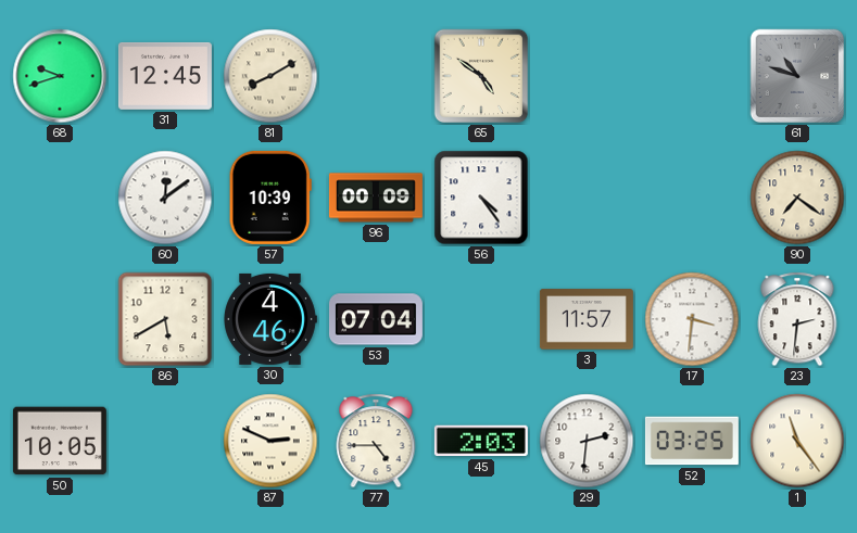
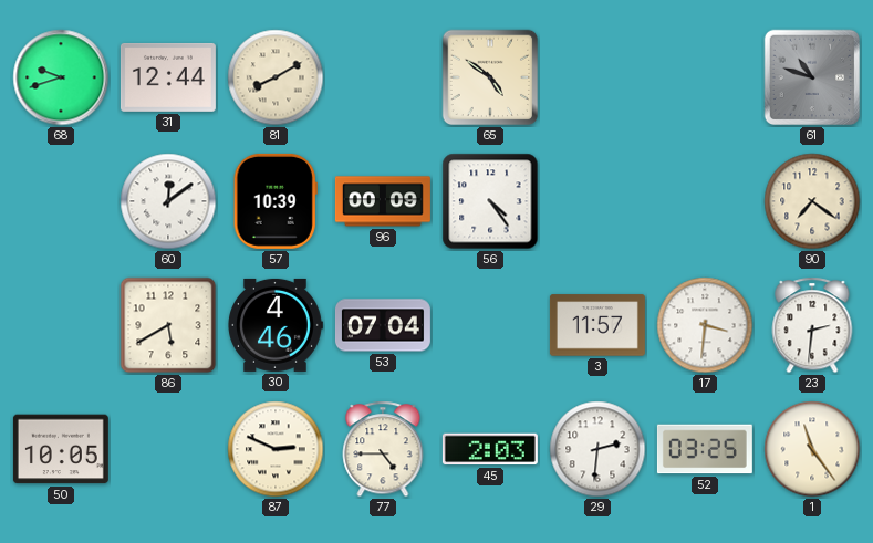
31: 12:45 -> 12:44
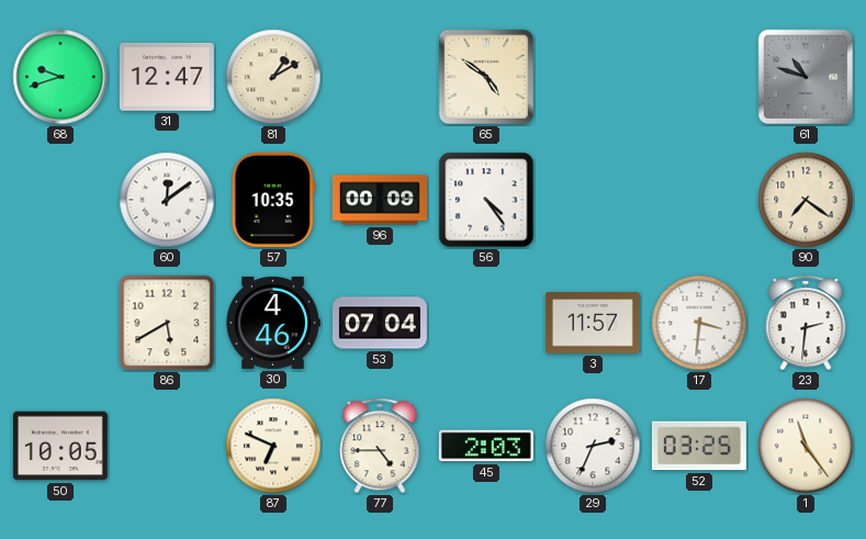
31: 12:44 -> 12:47
81: 8:10 -> 1:10
57: 10:39 -> 10:35
87: 2:49 -> 6:49
29: 2:31 -> 2:34
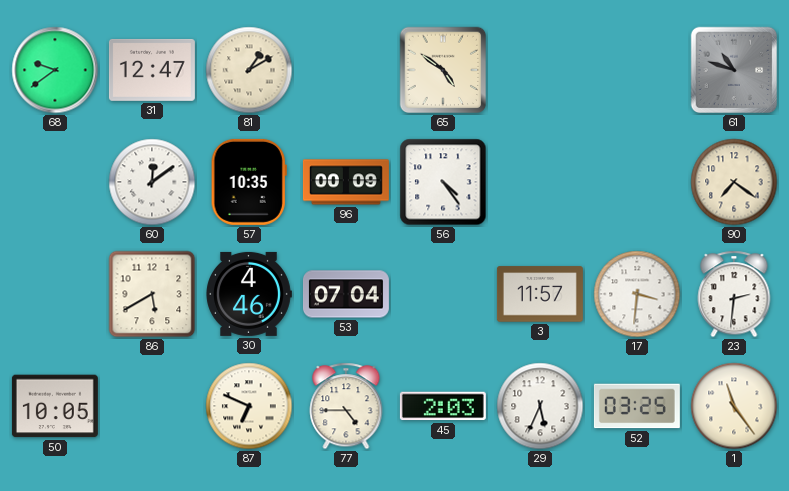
68: 9:42 -> 9:39
29: 2:34 -> 5:34
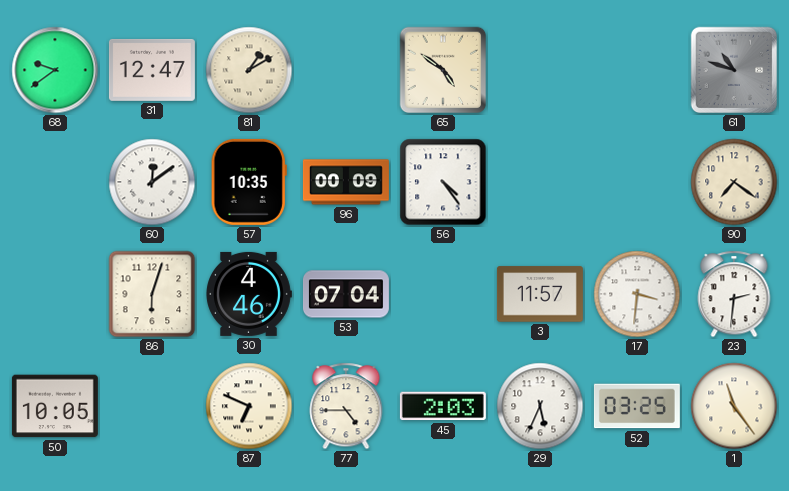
86: 5:40 -> 6:03
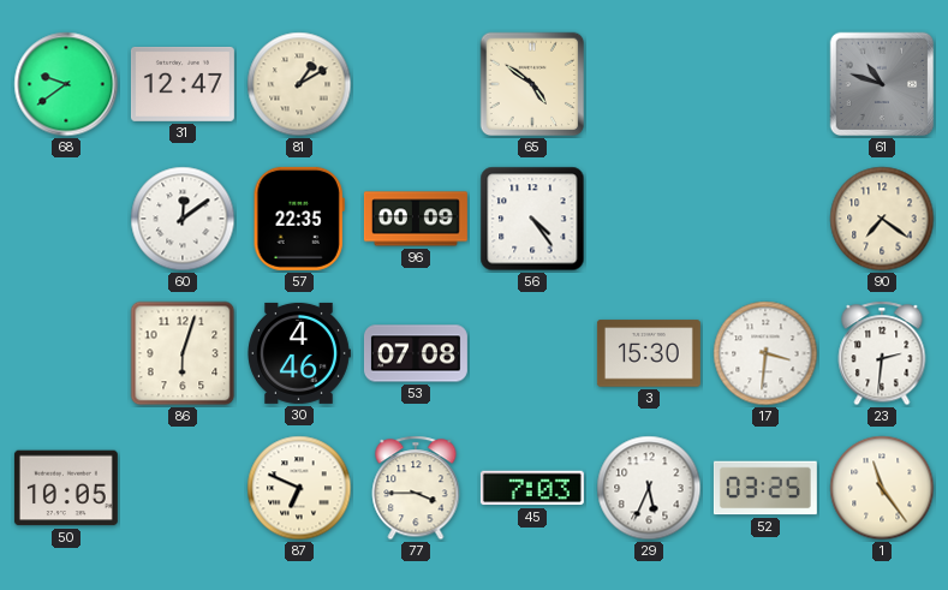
57: 10:35 -> 22:35
53: 07:04 -> 07:08
3: 11:57 -> 15:30
77: 4:45 -> 3:45
45: 2:03 -> 7:03
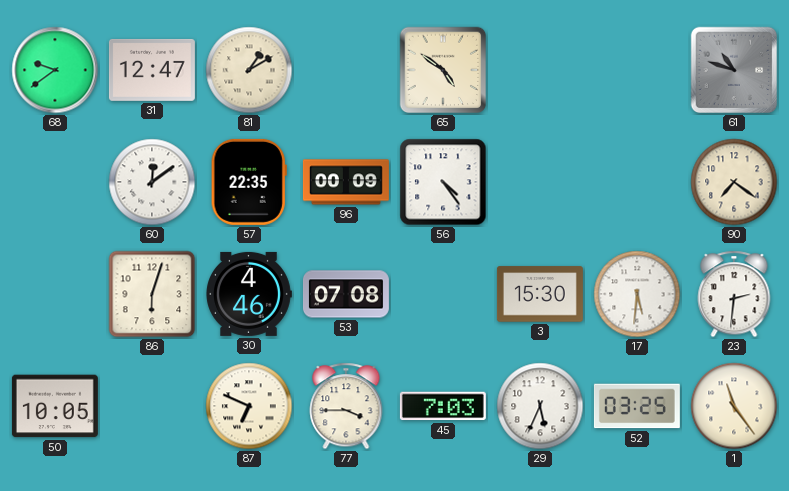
17: 3:31 -> 5:31
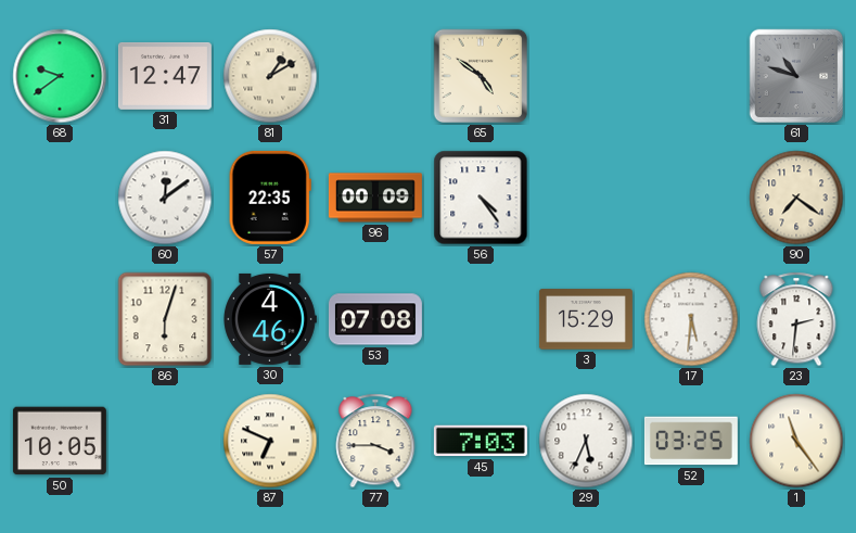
3: 15:30 -> 15:29
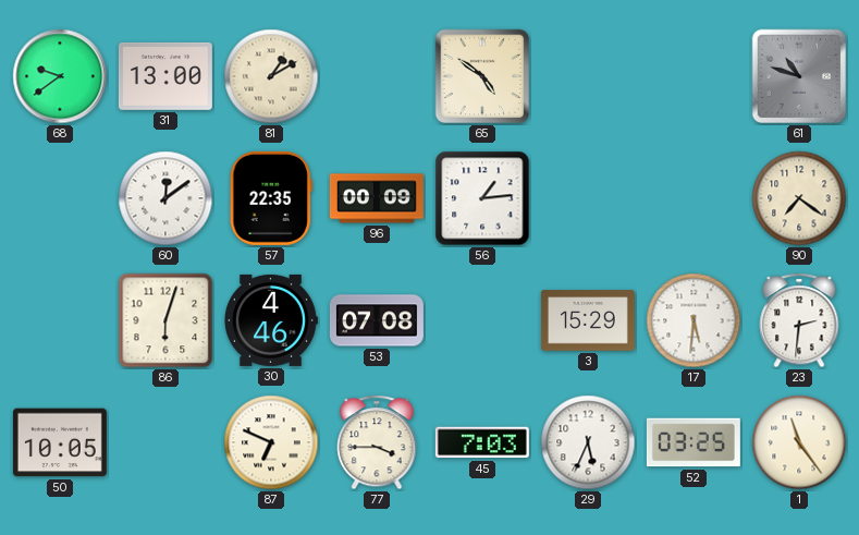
31: 12:47 -> 13:00
56: 4:24 -> 1:14
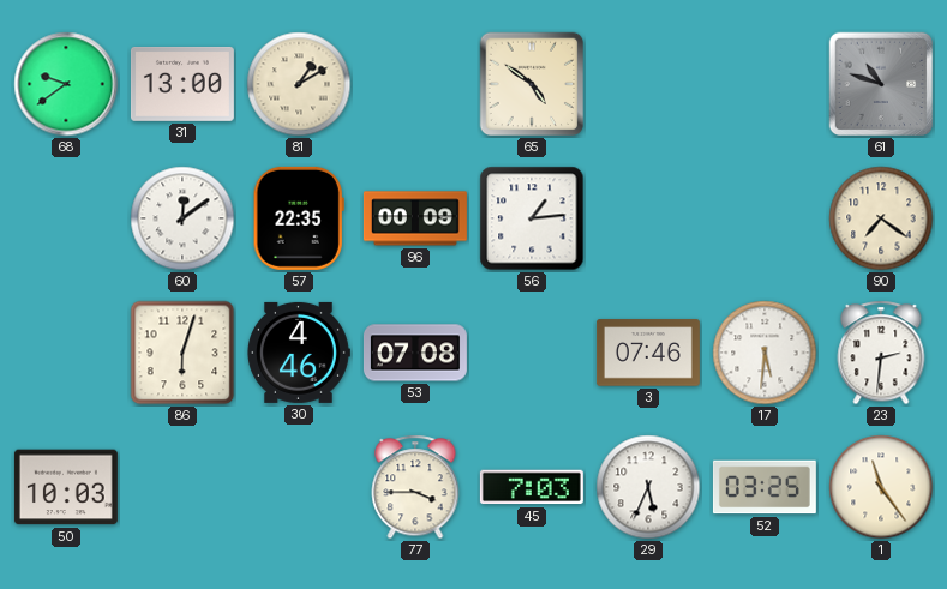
3: 15:29 -> 07:46
50: 10:05 -> 10:03
87: 6:49 -> none
